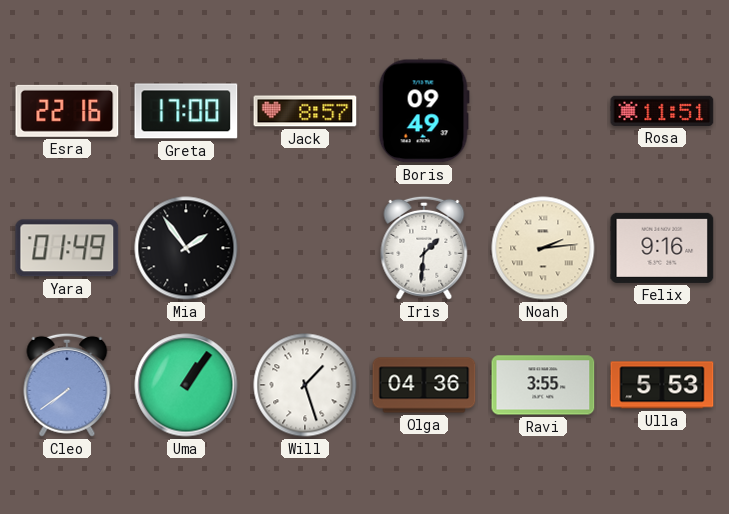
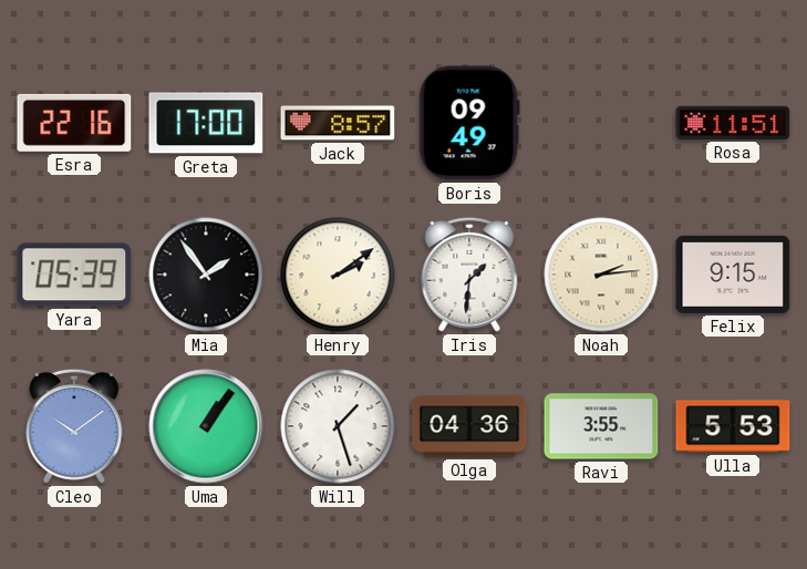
Yara: 01:49 -> 05:39
Henry: none -> 2:09
Felix: 9:16 -> 9:15
Cleo: 7:39 -> 10:09
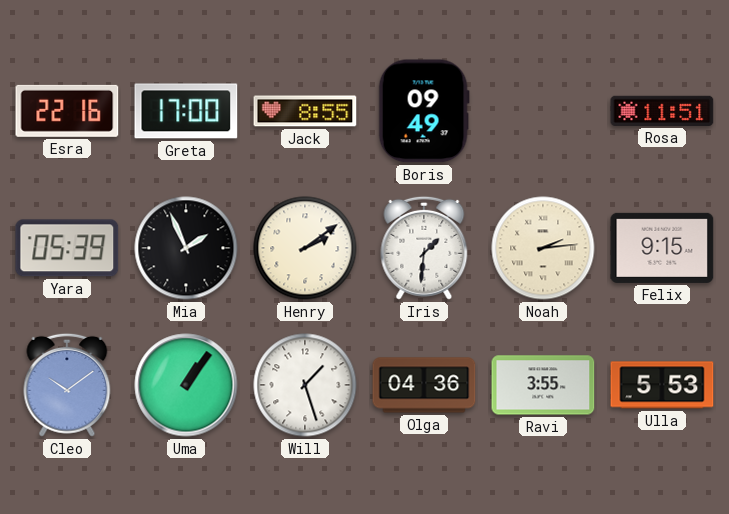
Jack: 8:57 -> 8:55
Mia: 1:54 -> 1:56
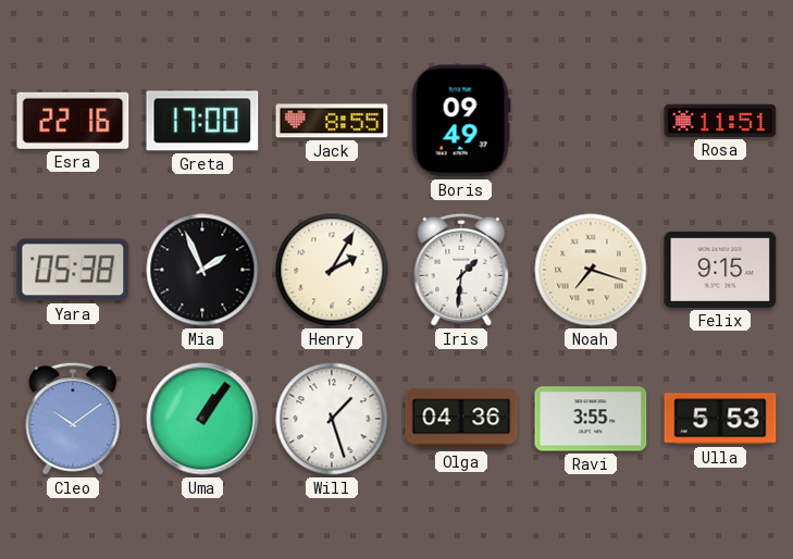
Yara: 05:39 -> 05:38
Henry: 2:09 -> 2:05
Noah: 2:14 -> 7:18
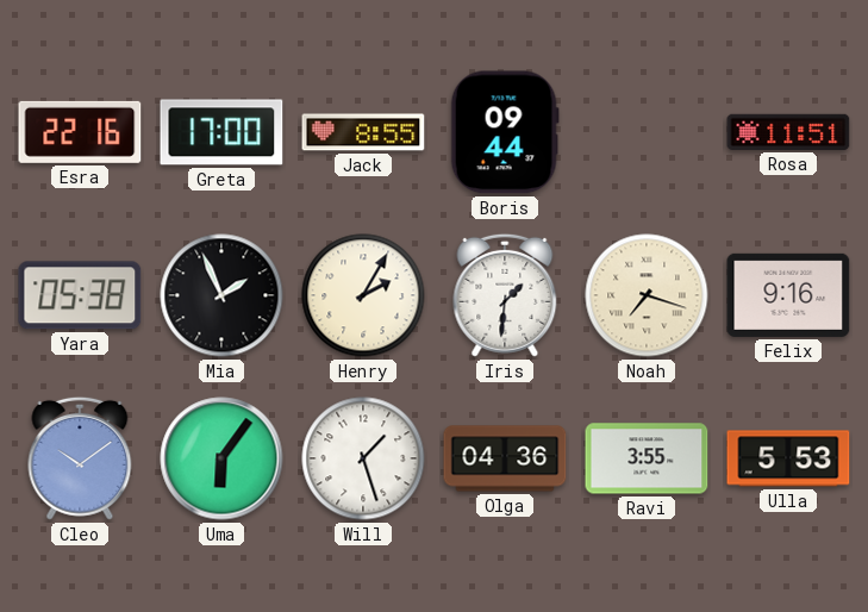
Boris: 09:49 -> 09:44
Felix: 9:15 -> 9:16
Uma: 1:06 -> 6:06
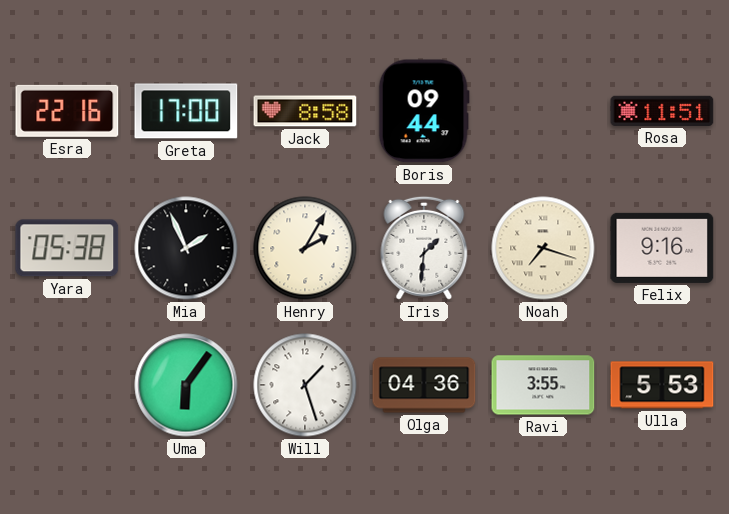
Jack: 8:55 -> 8:58
Cleo: 10:09 -> none
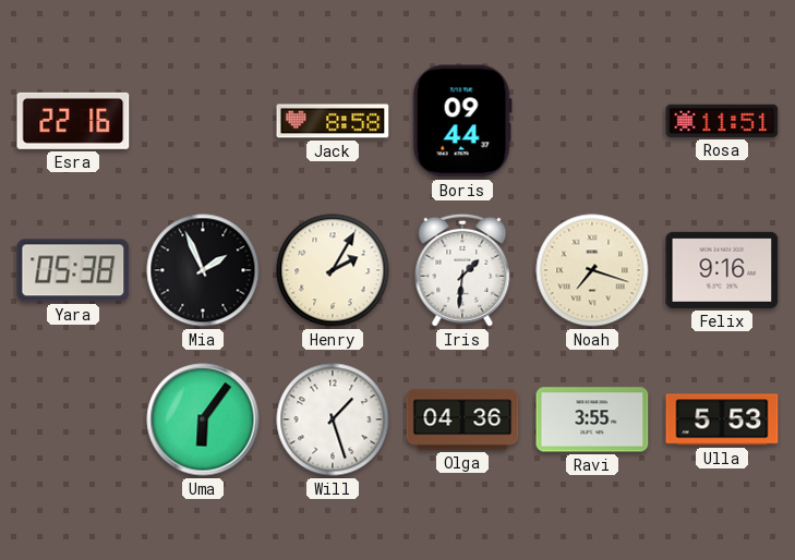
Greta: 17:00 -> none
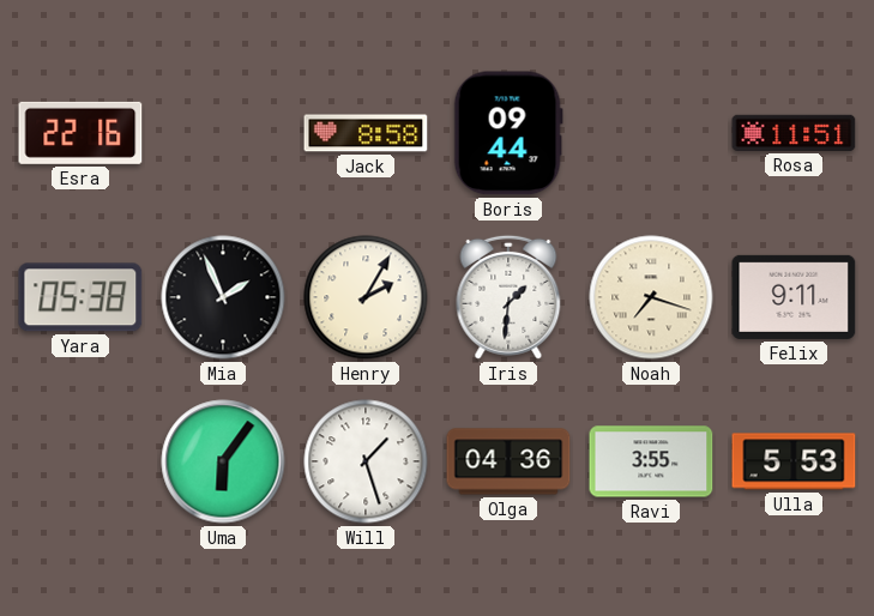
Felix: 9:16 -> 9:11
